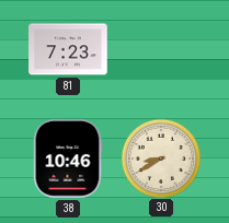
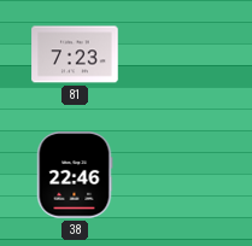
38: 10:46 -> 22:46
30: 8:40 -> none
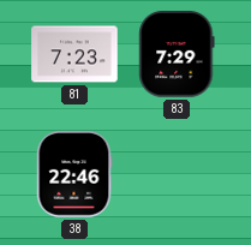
83: none -> 7:29
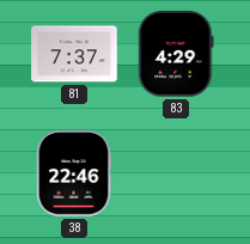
81: 7:23 -> 7:37
83: 7:29 -> 4:29
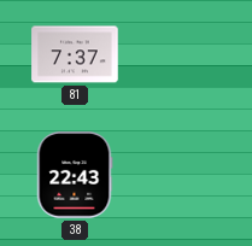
83: 4:29 -> none
38: 22:46 -> 22:43
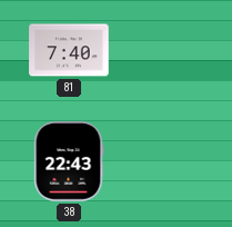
81: 7:37 -> 7:40
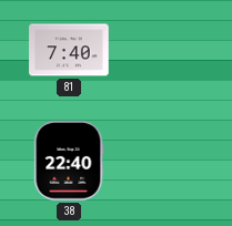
38: 22:43 -> 22:40
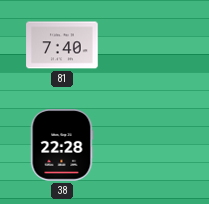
38: 22:40 -> 22:28
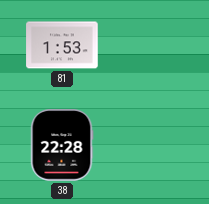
81: 7:40 -> 1:53
